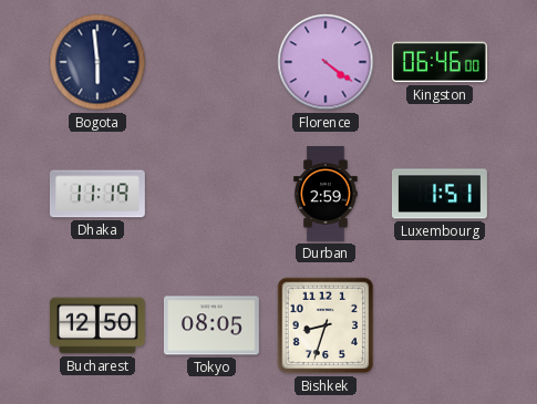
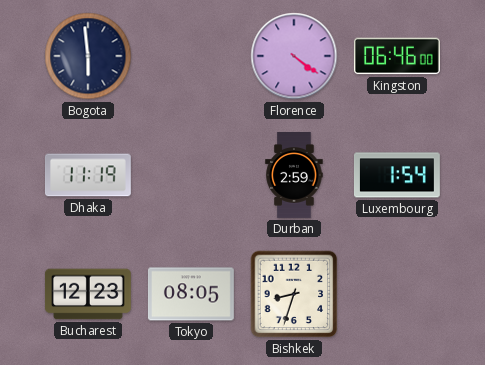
Luxembourg: 1:51 -> 1:54
Bucharest: 12:50 -> 12:23
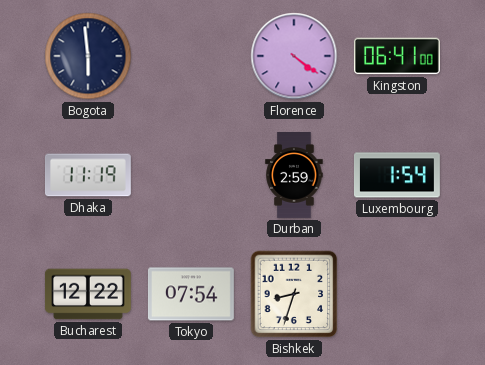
Kingston: 06:46 -> 06:41
Bucharest: 12:23 -> 12:22
Tokyo: 08:05 -> 07:54
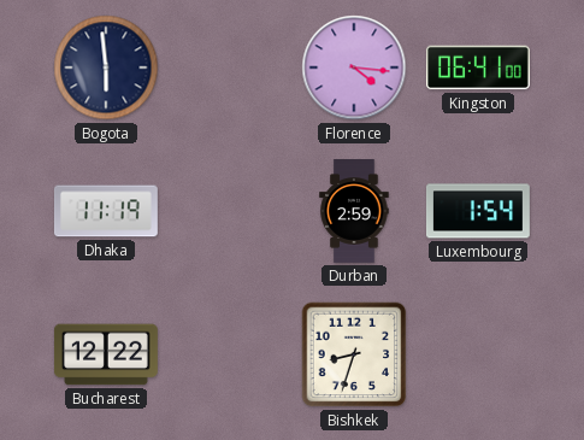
Florence: 4:21 -> 4:16
Tokyo: 07:54 -> none
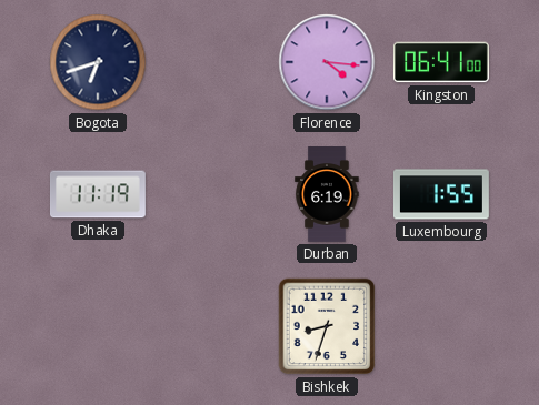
Bogota: 5:59 -> 6:42
Durban: 2:59 -> 6:19
Luxembourg: 1:54 -> 1:55
Bucharest: 12:22 -> none
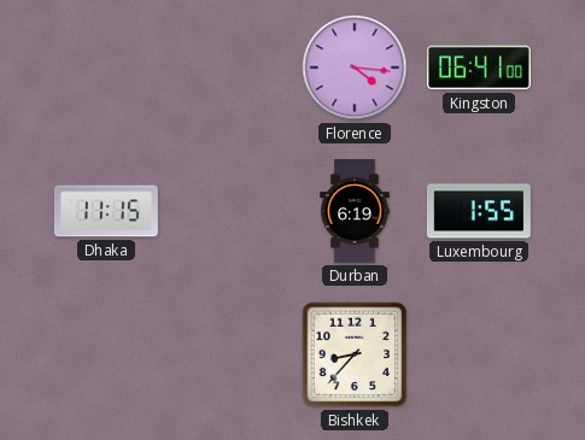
Bogota: 6:42 -> none
Dhaka: 11:19 -> 11:15
Bishkek: 8:33 -> 8:37
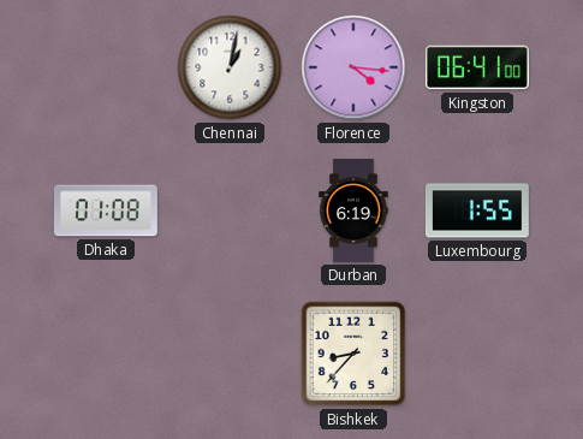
Chennai: none -> 1:02
Dhaka: 11:15 -> 01:08
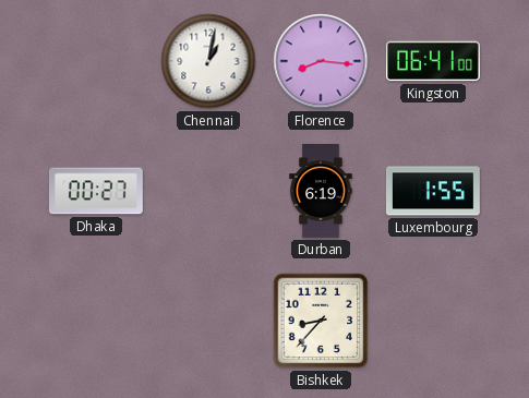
Florence: 4:16 -> 8:16
Dhaka: 01:08 -> 00:27
